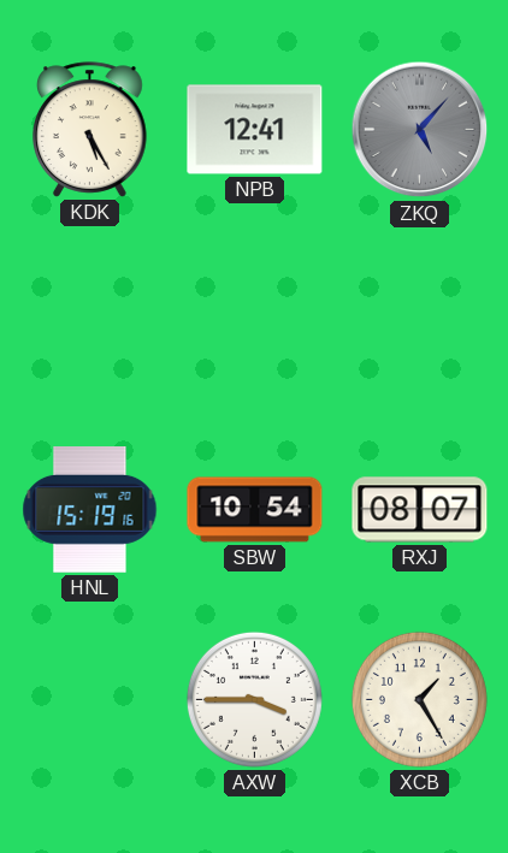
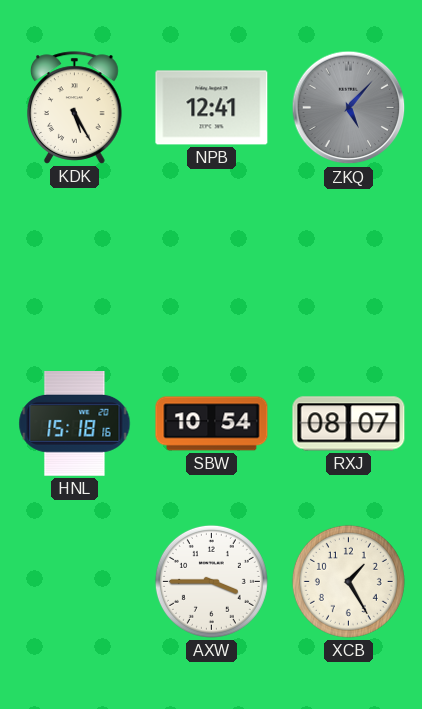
HNL: 15:19 -> 15:18
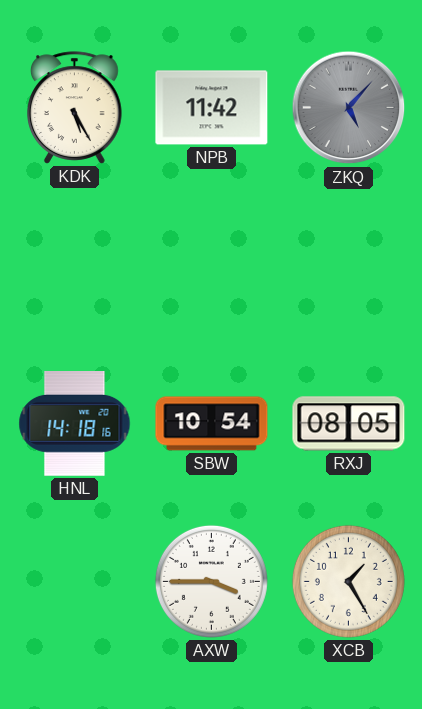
NPB: 12:41 -> 11:42
HNL: 15:18 -> 14:18
RXJ: 08:07 -> 08:05
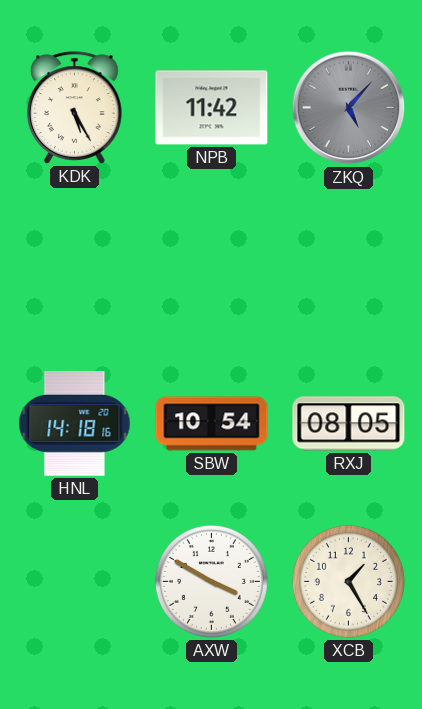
AXW: 3:45 -> 3:50
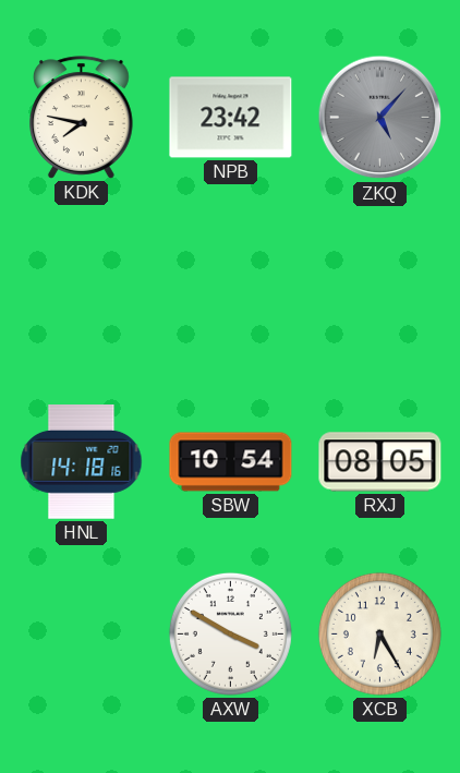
KDK: 5:25 -> 7:47
NPB: 11:42 -> 23:42
XCB: 1:25 -> 6:25
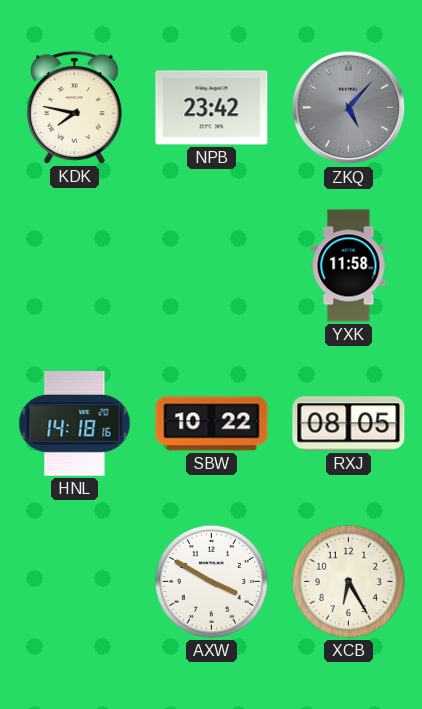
YXK: none -> 11:58
SBW: 10:54 -> 10:22
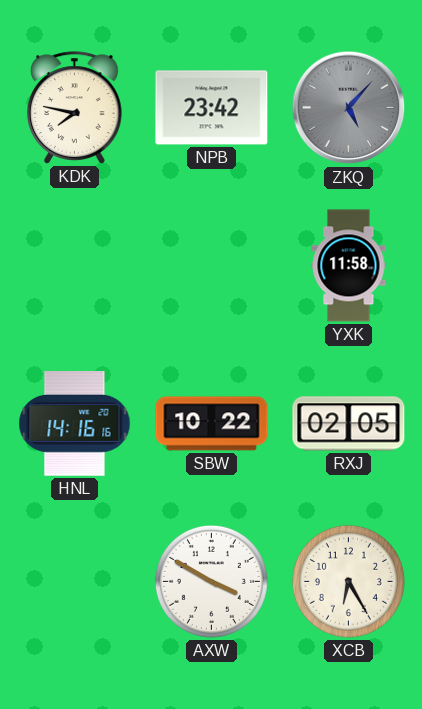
HNL: 14:18 -> 14:16
RXJ: 08:05 -> 02:05
